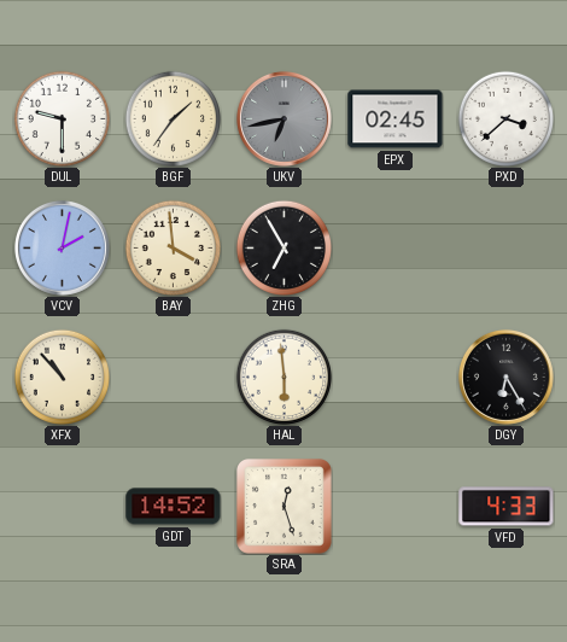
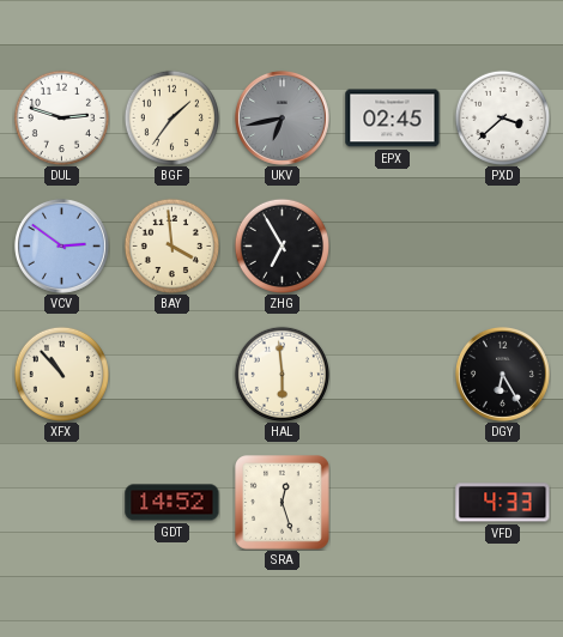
DUL: 9:30 -> 2:48
VCV: 2:02 -> 2:51
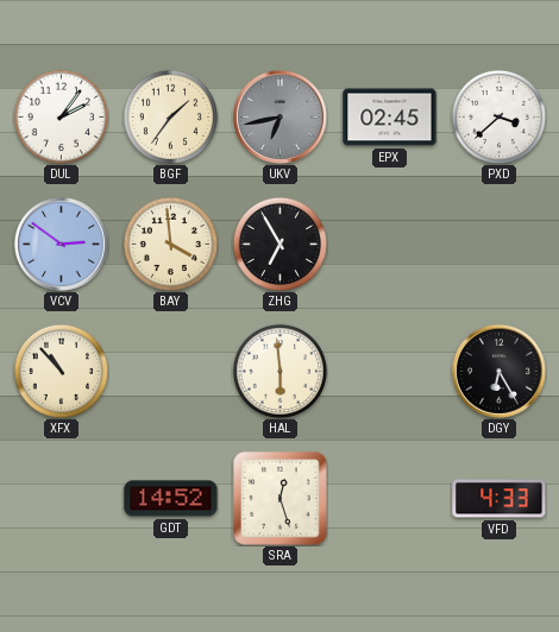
DUL: 2:48 -> 2:06
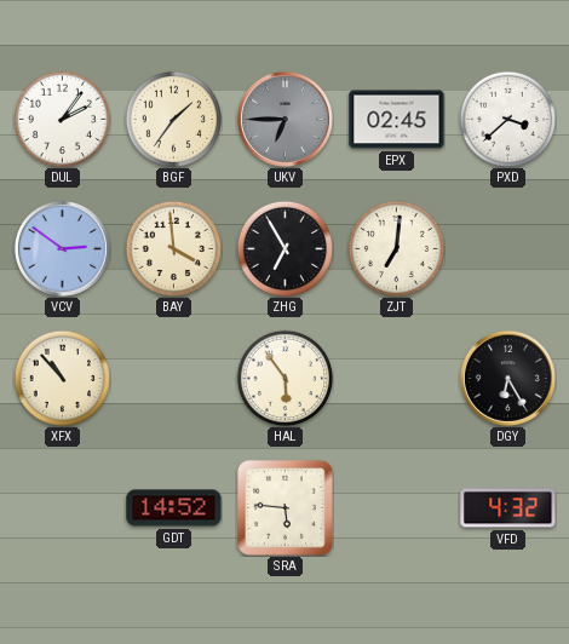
UKV: 6:43 -> 6:45
ZJT: none -> 7:01
HAL: 5:59 -> 5:54
SRA: 12:27 -> 5:46
VFD: 4:33 -> 4:32
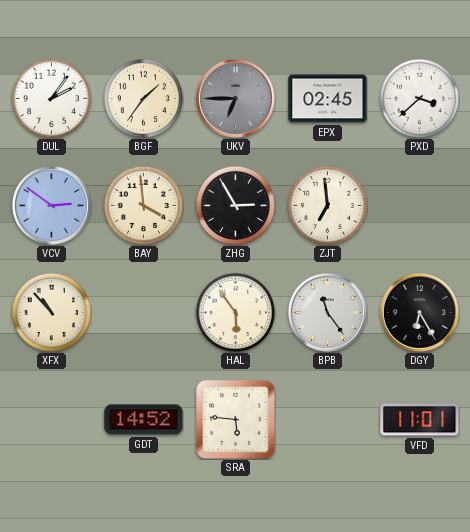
ZHG: 6:55 -> 2:55
ZJT: 7:01 -> 6:59
BPB: none -> 11:24
VFD: 4:32 -> 11:01
